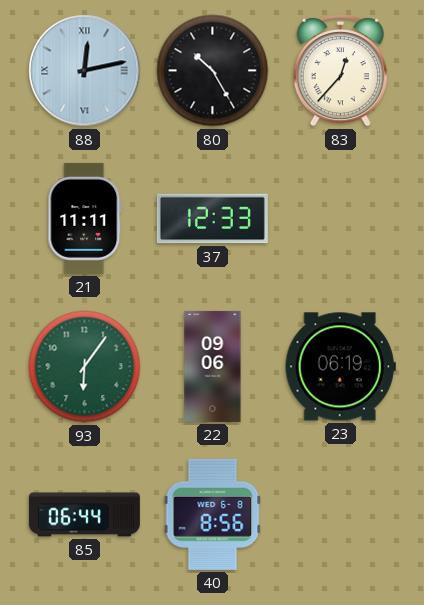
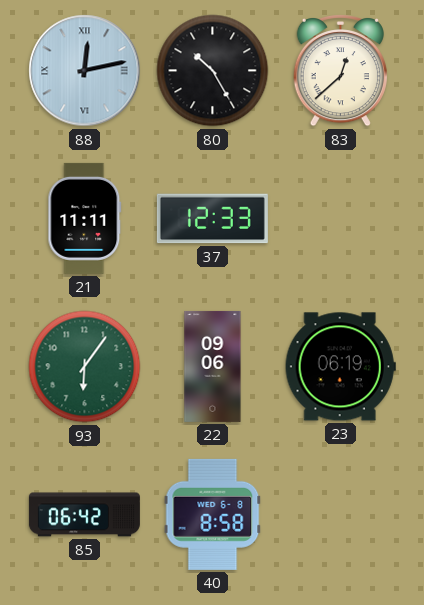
83: 12:37 -> 12:38
85: 06:44 -> 06:42
40: 8:56 -> 8:58
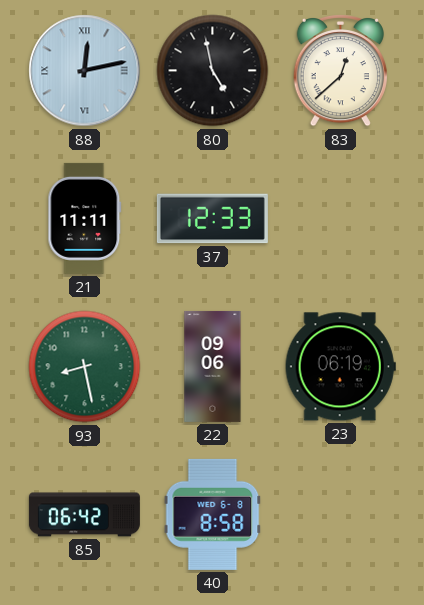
80: 10:25 -> 4:58
93: 6:06 -> 8:28
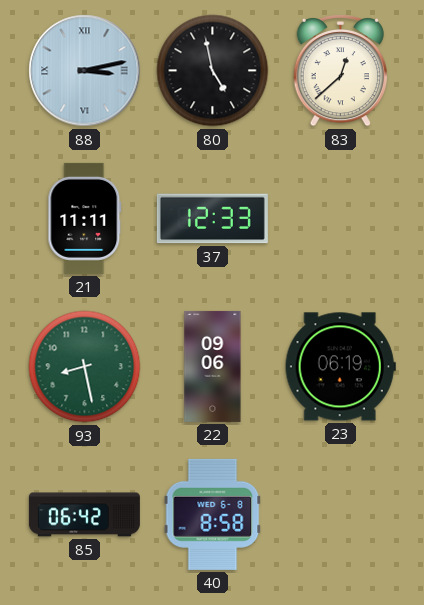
88: 12:13 -> 3:13
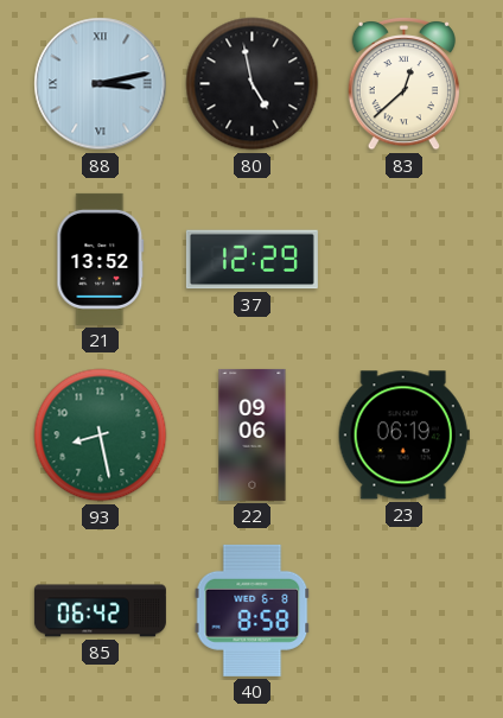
21: 11:11 -> 13:52
37: 12:33 -> 12:29
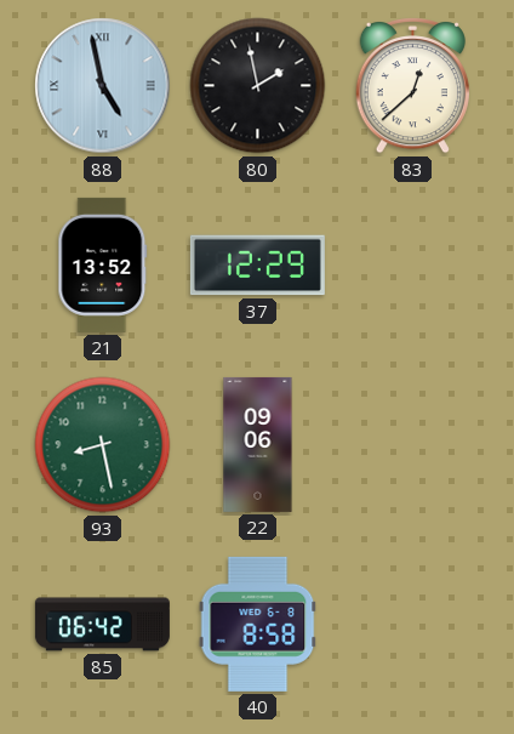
88: 3:13 -> 4:58
80: 4:58 -> 1:58
23: 06:19 -> none
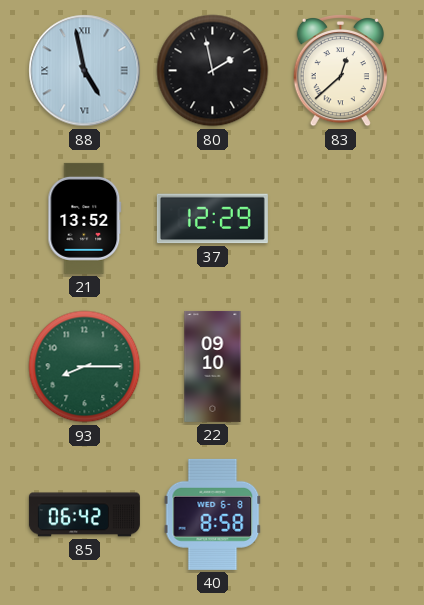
93: 8:28 -> 8:15
22: 09:06 -> 09:10
